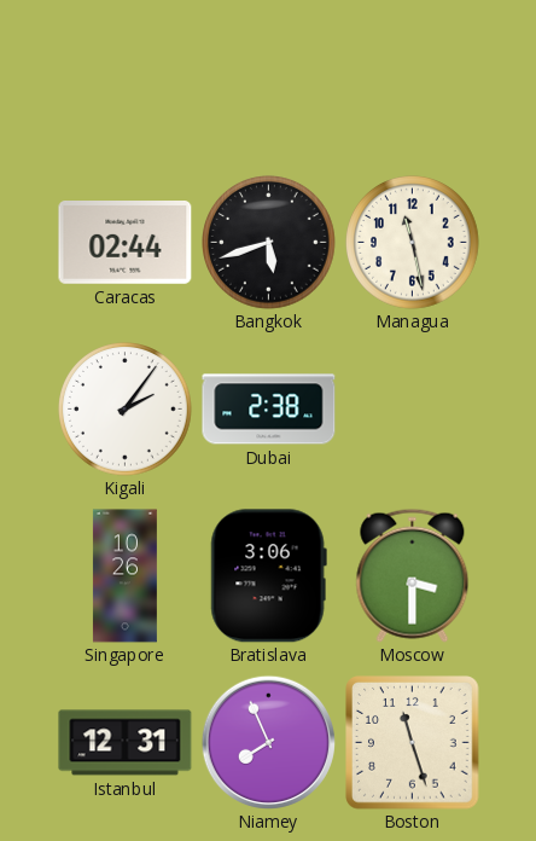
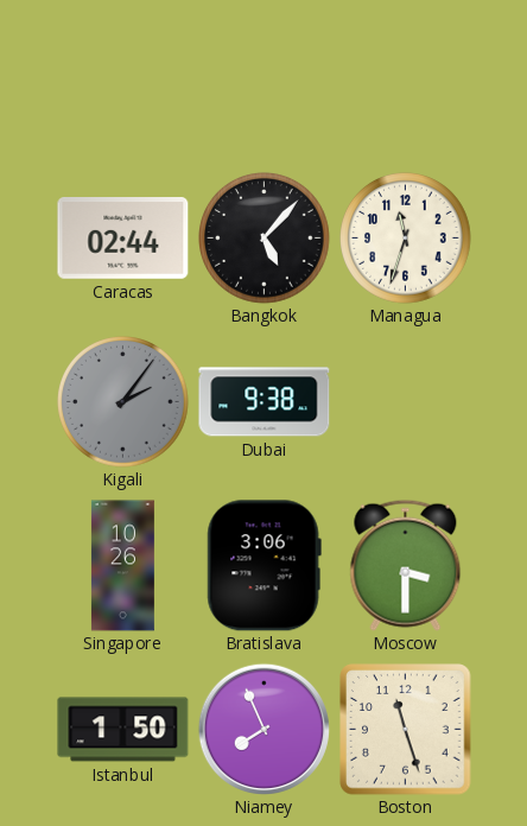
Bangkok: 5:42 -> 5:07
Managua: 11:28 -> 11:33
Kigali dial: white -> grey
Dubai: 2:38 -> 9:38
Istanbul: 12:31 -> 1:50
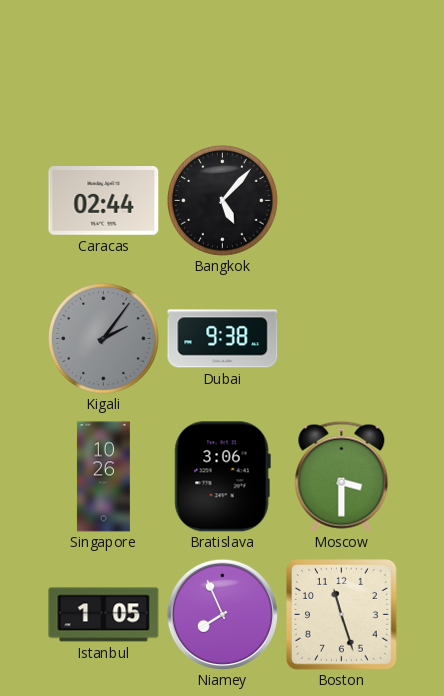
Managua: 11:33 -> none
Istanbul: 1:50 -> 1:05
